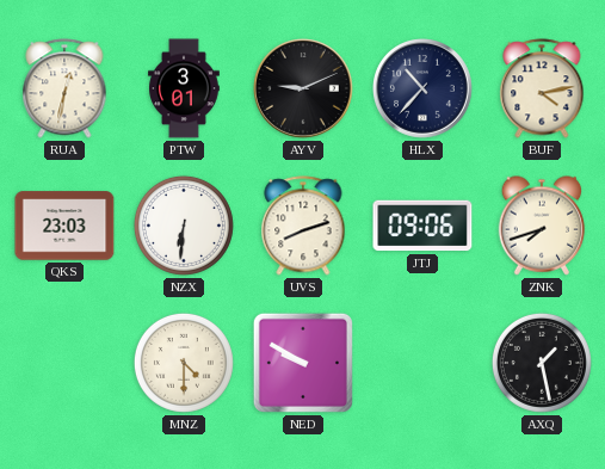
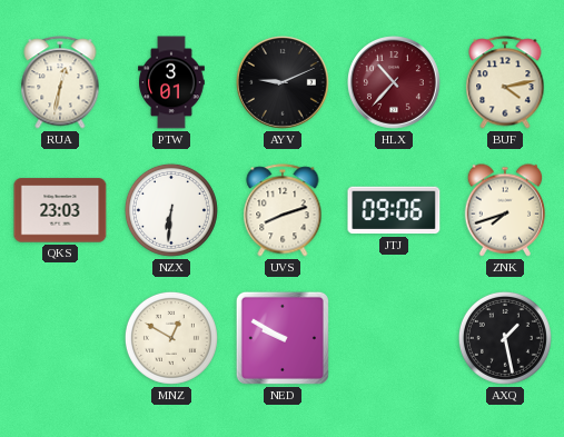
HLX dial: navy -> burgundy
MNZ: 4:30 -> 12:50
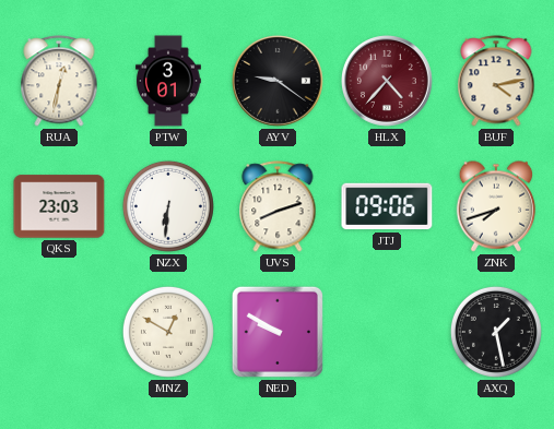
AYV: 9:11 -> 9:21
HLX: 10:37 -> 4:37
